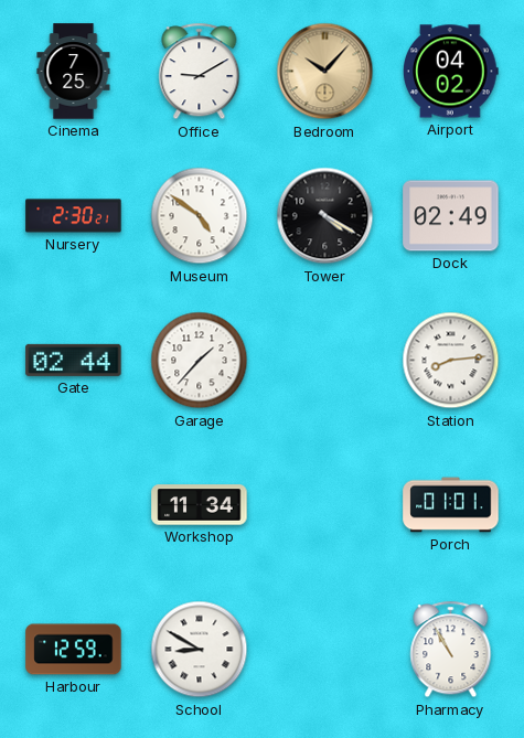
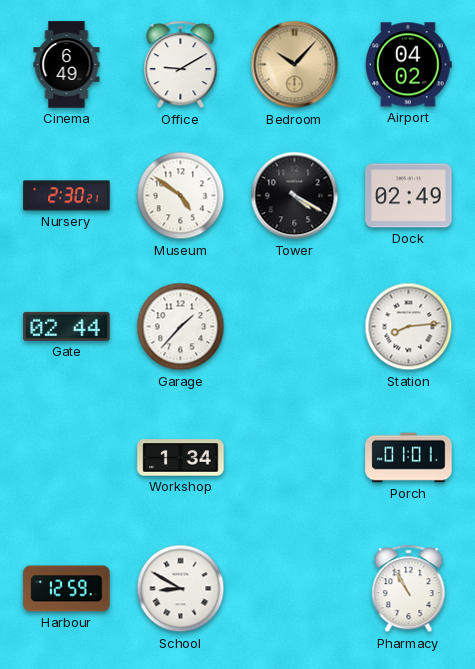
Cinema: 7:25 -> 6:49
Workshop: 11:34 -> 1:34
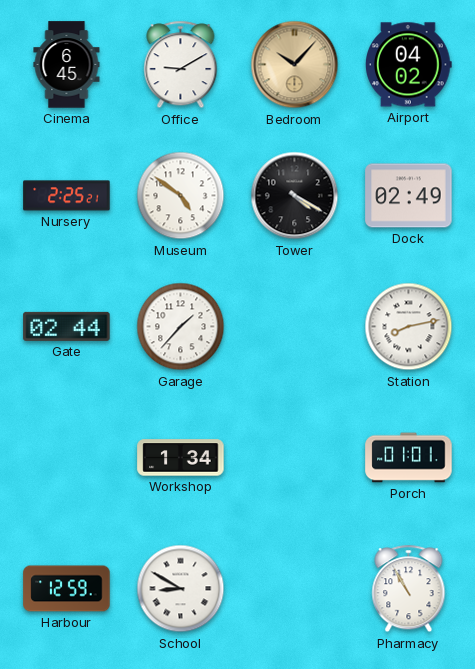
Cinema: 6:49 -> 6:45
Nursery: 2:30 -> 2:25
Station: 8:14 -> 8:13
